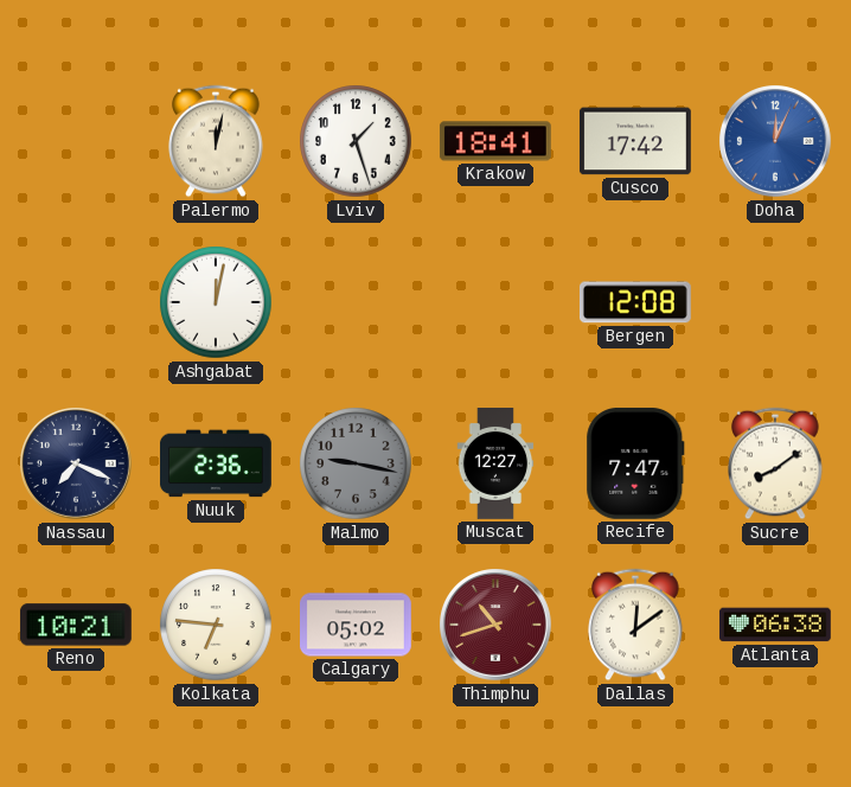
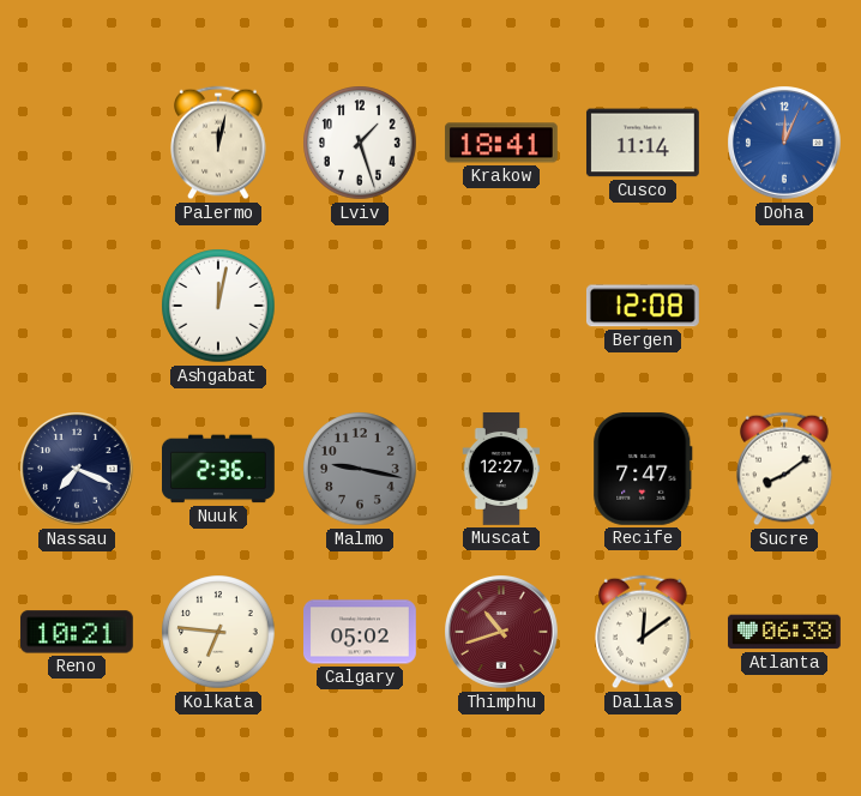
Cusco: 17:42 -> 11:14
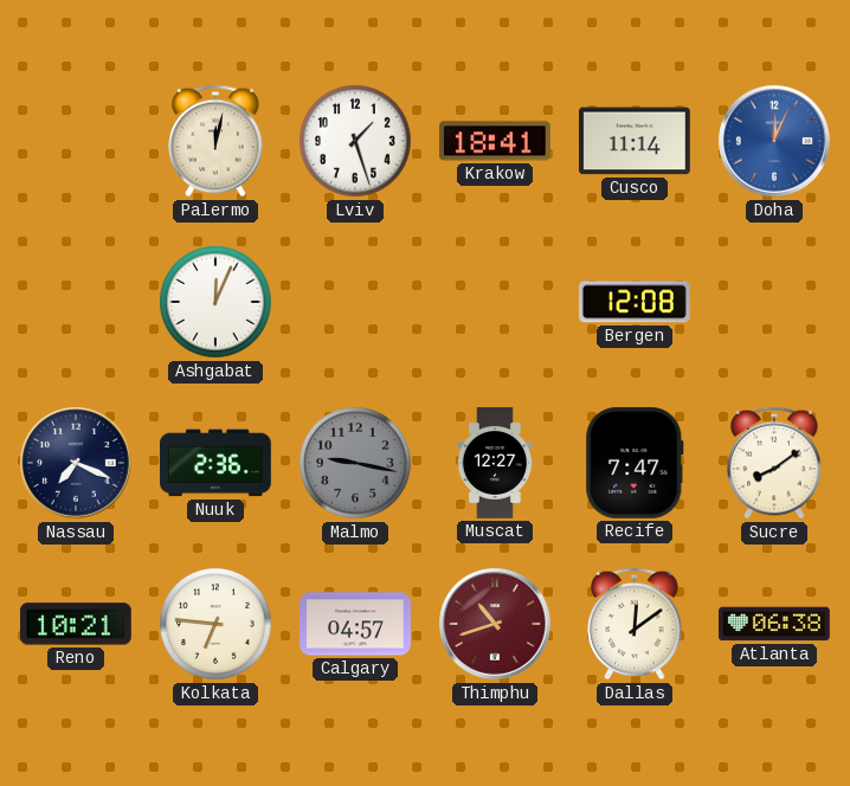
Ashgabat: 12:02 -> 12:04
Calgary: 05:02 -> 04:57
